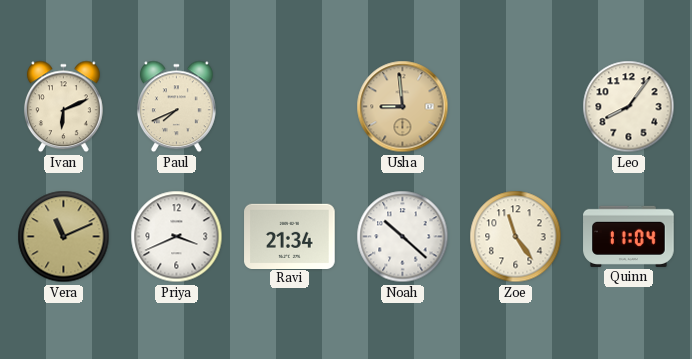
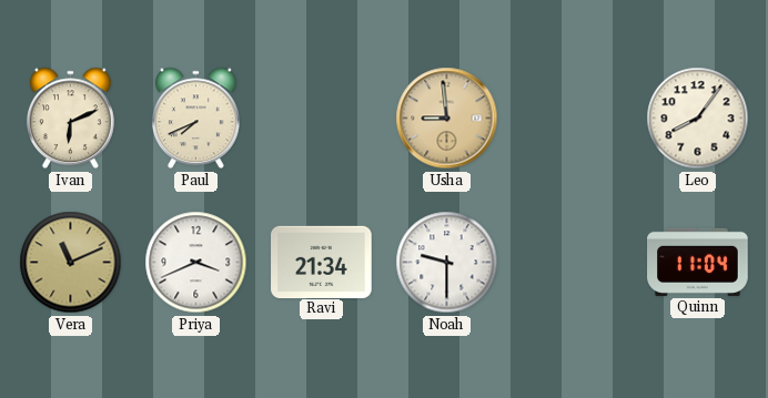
Noah: 10:22 -> 9:30
Zoe: 11:24 -> none
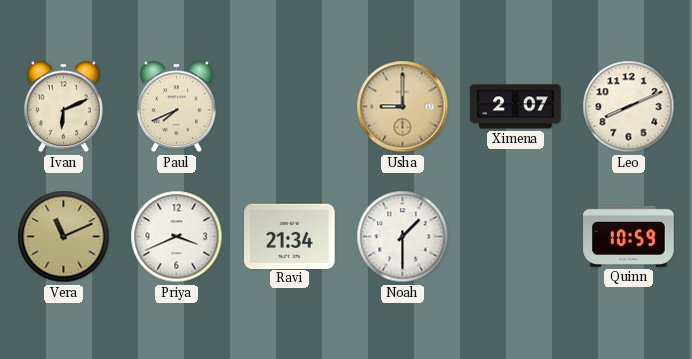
Usha: 8:59 -> 9:00
Ximena: none -> 2:07
Leo: 8:06 -> 8:11
Noah: 9:30 -> 1:30
Quinn: 11:04 -> 10:59
